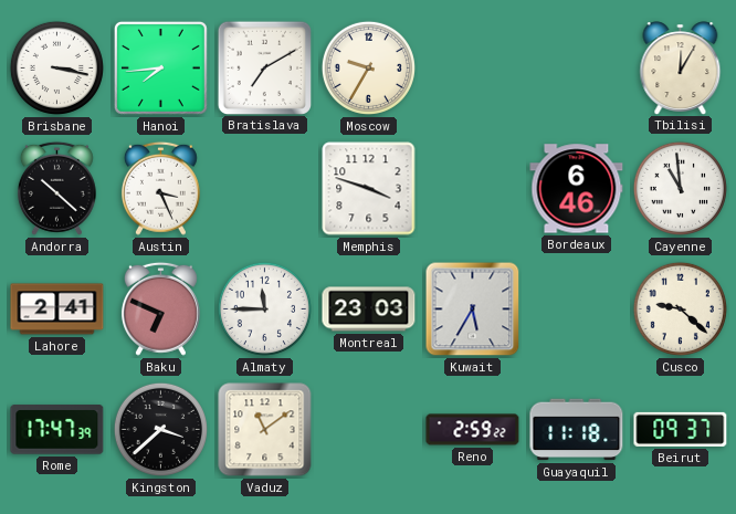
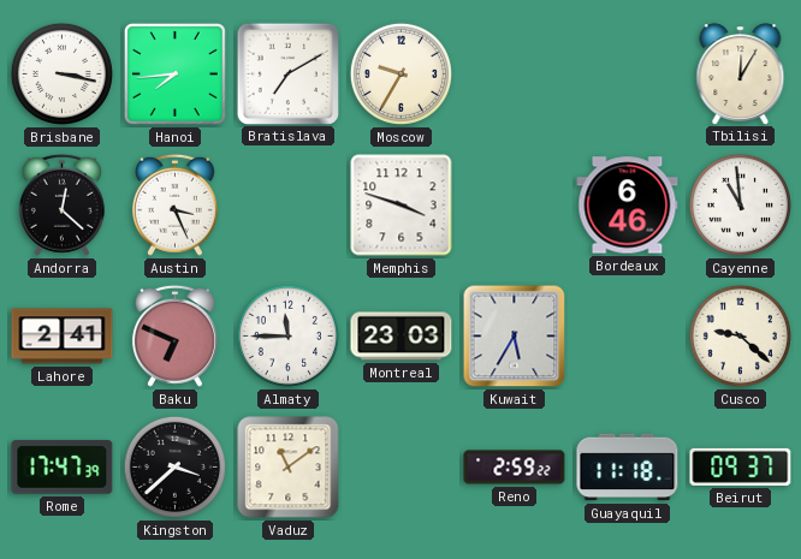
Andorra: 10:22 -> 12:22
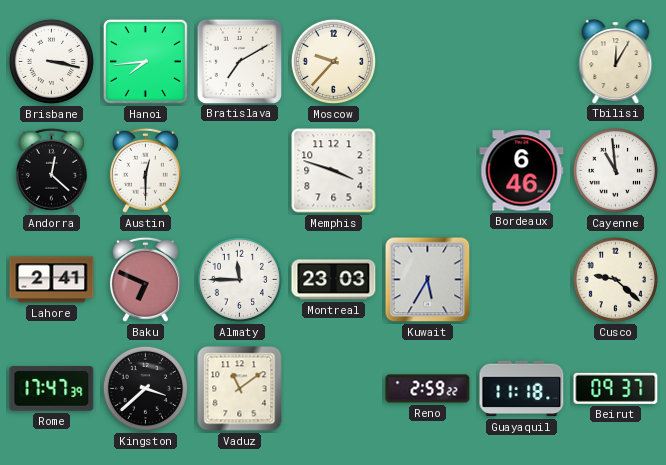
Moscow: 9:35 -> 9:37
Austin: 3:26 -> 12:30
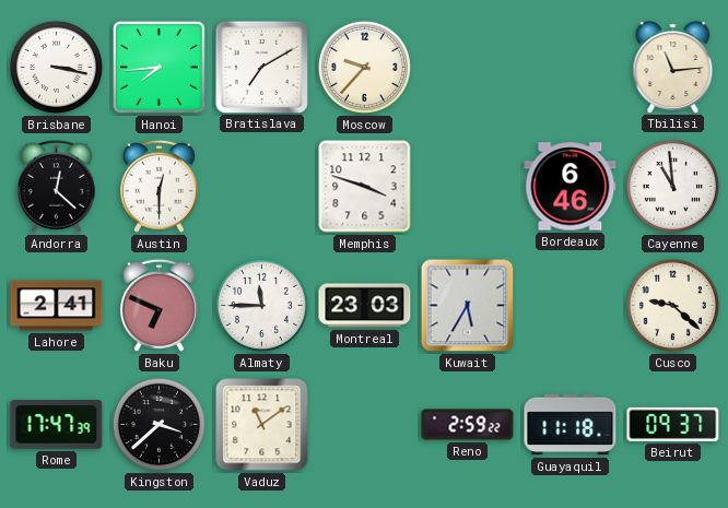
Tbilisi: 12:05 -> 11:14
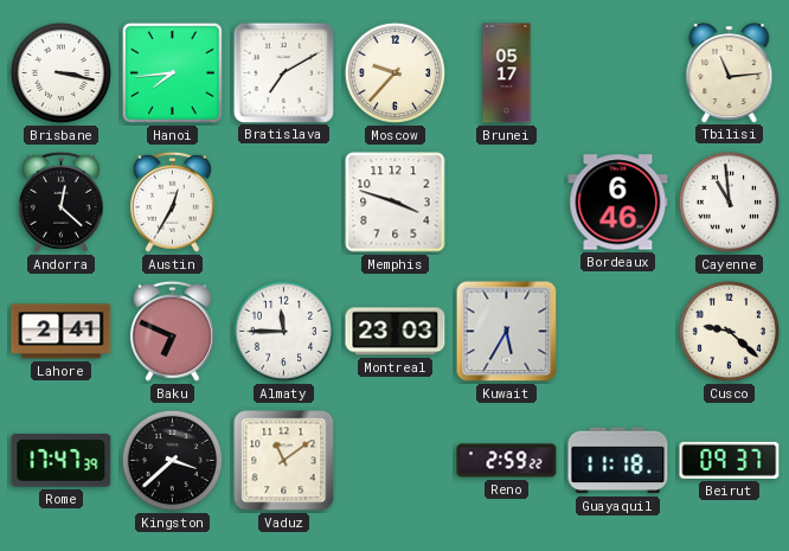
Brunei: none -> 05:17
Austin: 12:30 -> 12:35
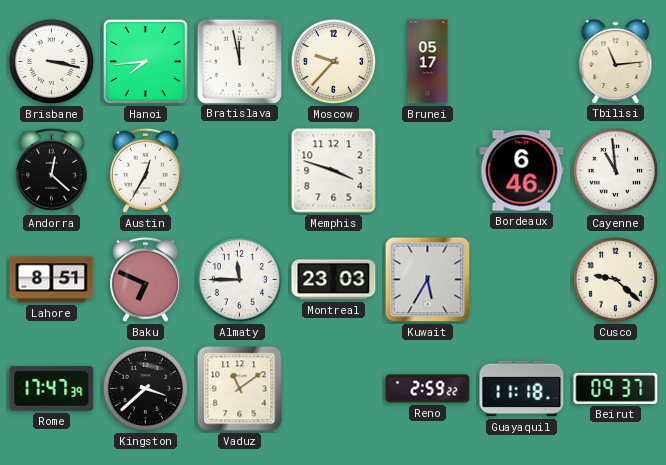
Bratislava: 7:10 -> 11:58
Lahore: 2:41 -> 8:51
